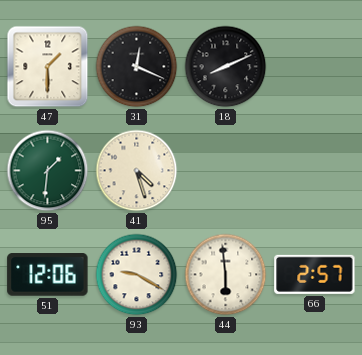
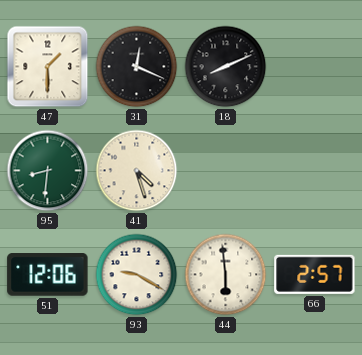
95: 1:31 -> 8:31
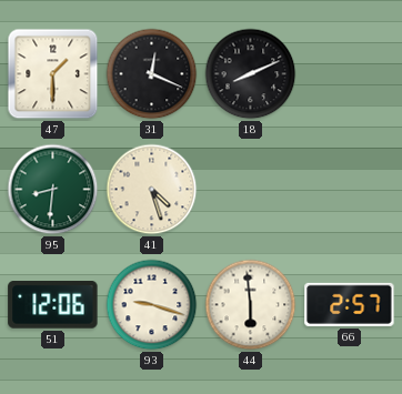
93: 9:20 -> 9:18
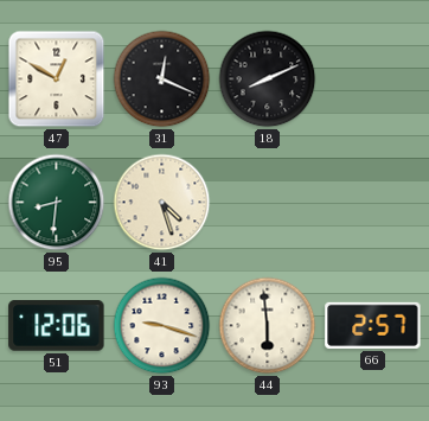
47: 1:30 -> 12:50
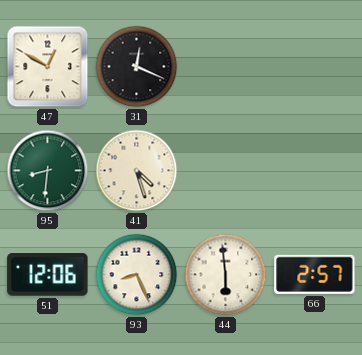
18: 8:11 -> none
93: 9:18 -> 8:26
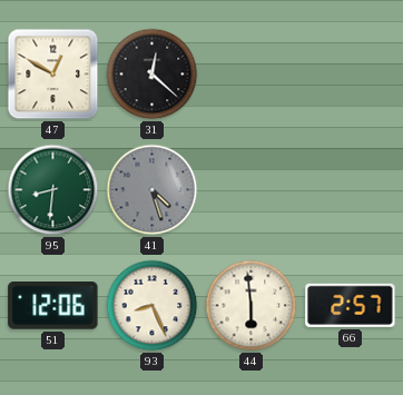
31: 12:19 -> 12:22
41 dial: cream -> grey
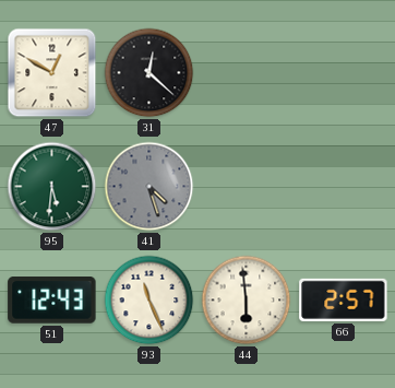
95: 8:31 -> 5:31
51: 12:06 -> 12:43
93: 8:26 -> 11:26
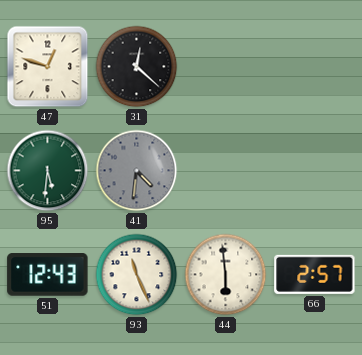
47: 12:50 -> 12:48
41: 4:27 -> 4:31
